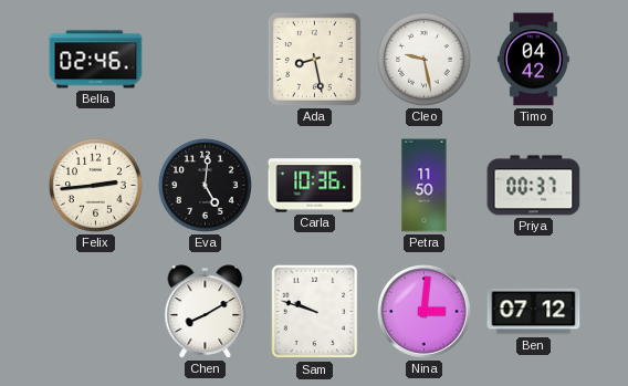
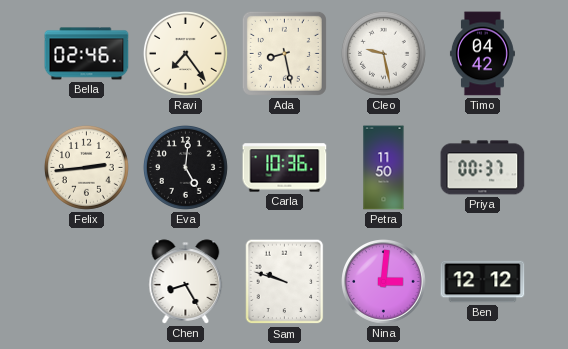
Ravi: none -> 7:24
Chen: 8:10 -> 8:25
Ben: 07:12 -> 12:12
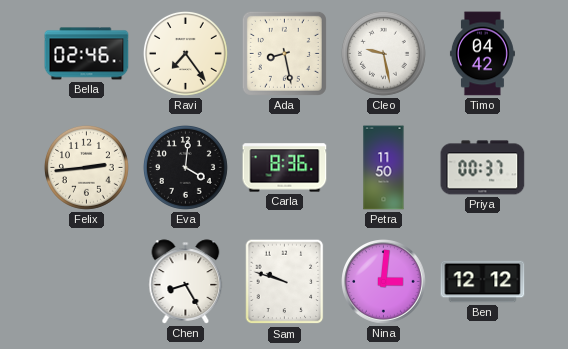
Eva: 5:01 -> 4:01
Carla: 10:36 -> 8:36
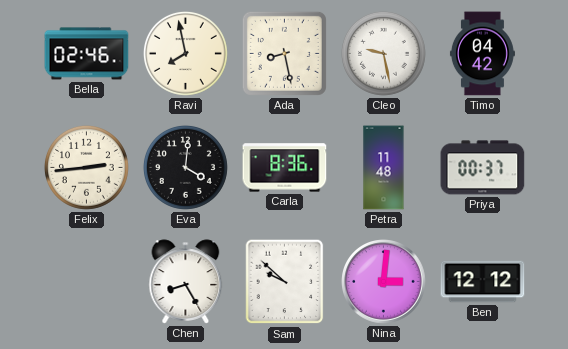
Ravi: 7:24 -> 7:58
Petra: 11:50 -> 11:48
Sam: 9:48 -> 9:52
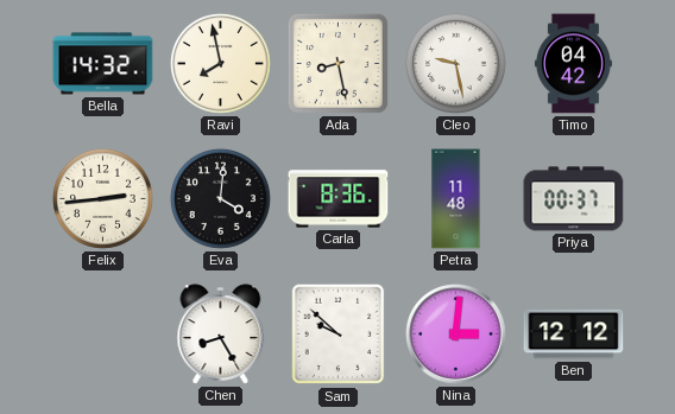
Bella: 02:46 -> 14:32
